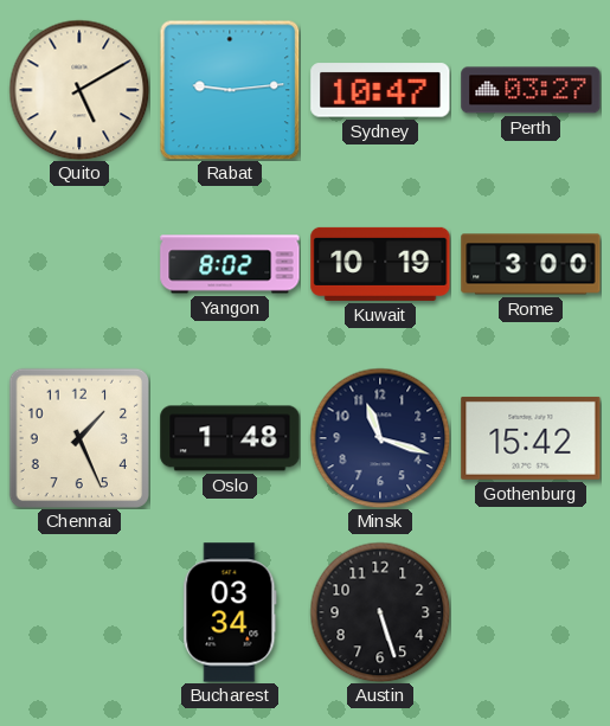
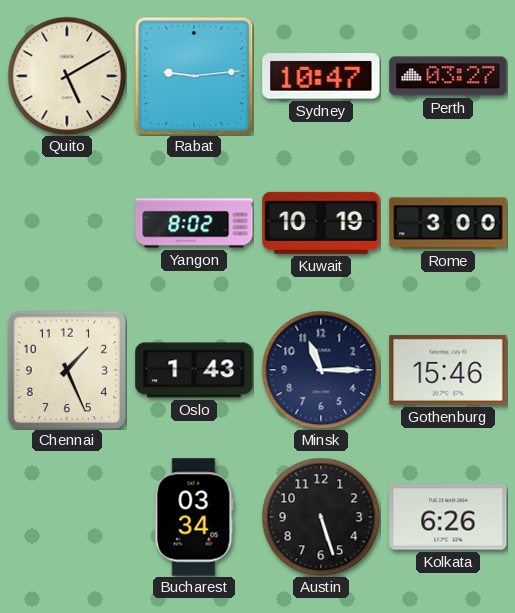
Oslo: 1:48 -> 1:43
Minsk: 11:18 -> 11:15
Gothenburg: 15:42 -> 15:46
Kolkata: none -> 6:26
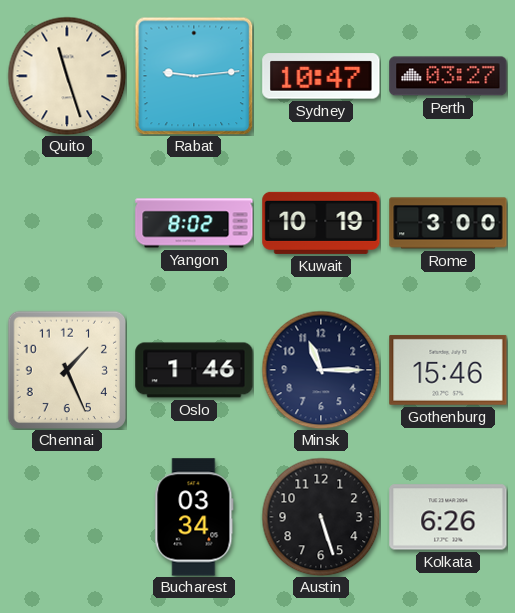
Quito: 5:10 -> 11:27
Oslo: 1:43 -> 1:46
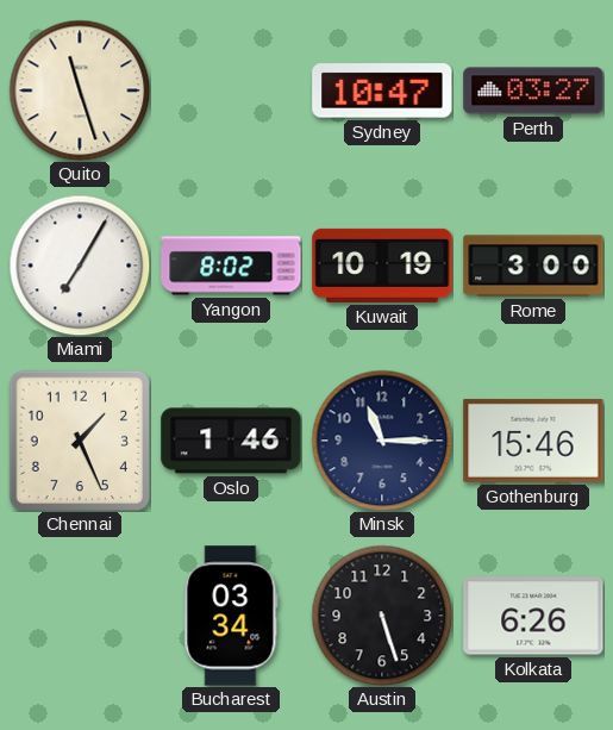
Rabat: 9:14 -> none
Miami: none -> 7:05
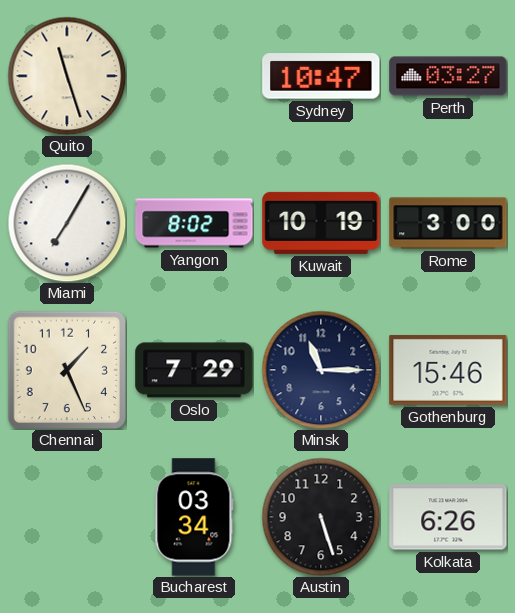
Oslo: 1:46 -> 7:29
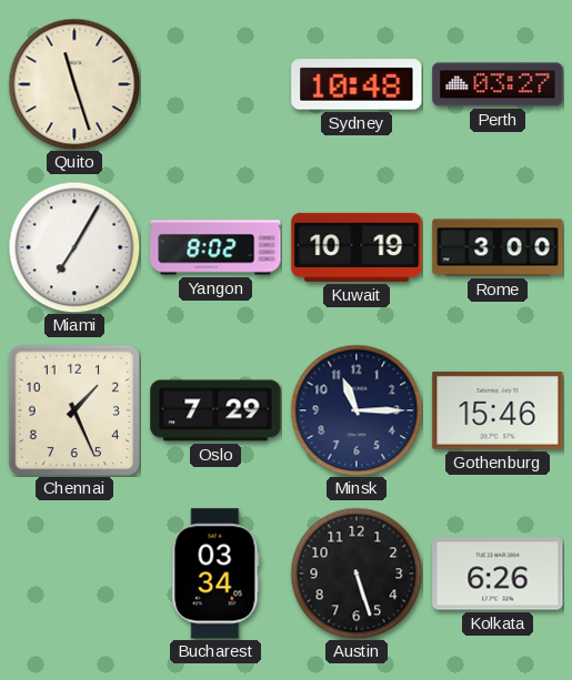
Sydney: 10:47 -> 10:48
